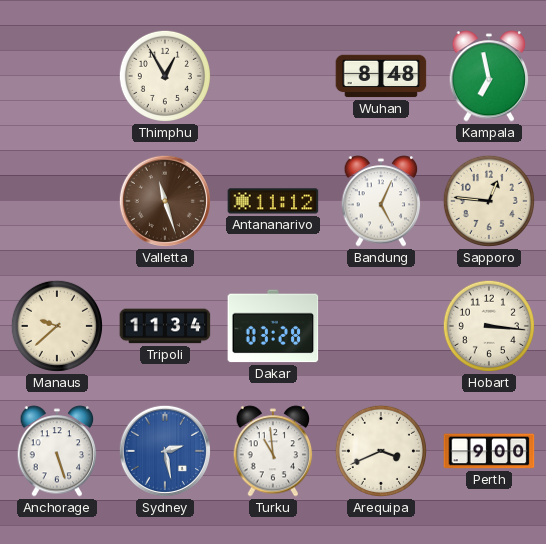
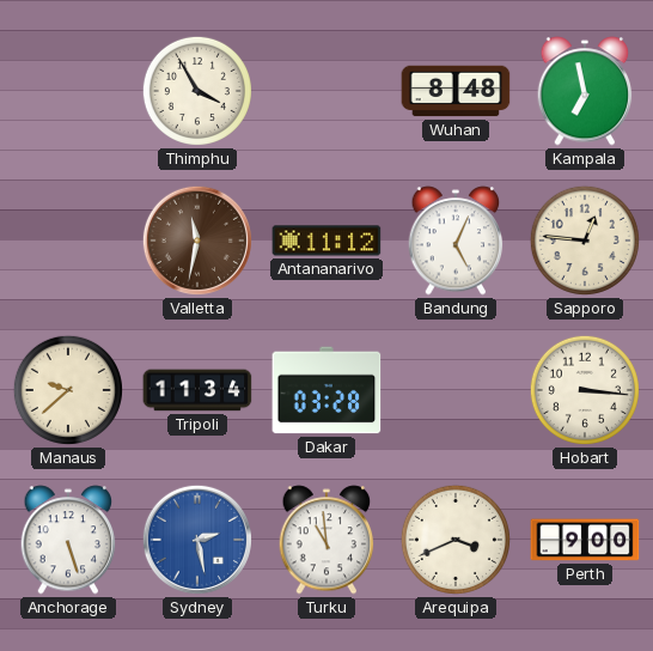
Thimphu: 12:55 -> 3:55
Valletta: 11:27 -> 11:32
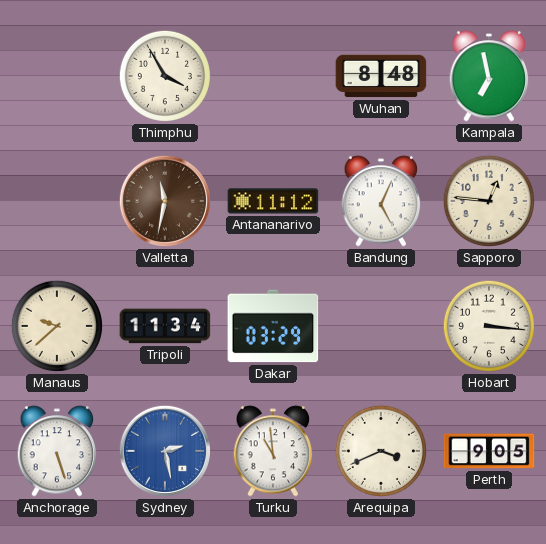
Dakar: 03:28 -> 03:29
Perth: 9:00 -> 9:05
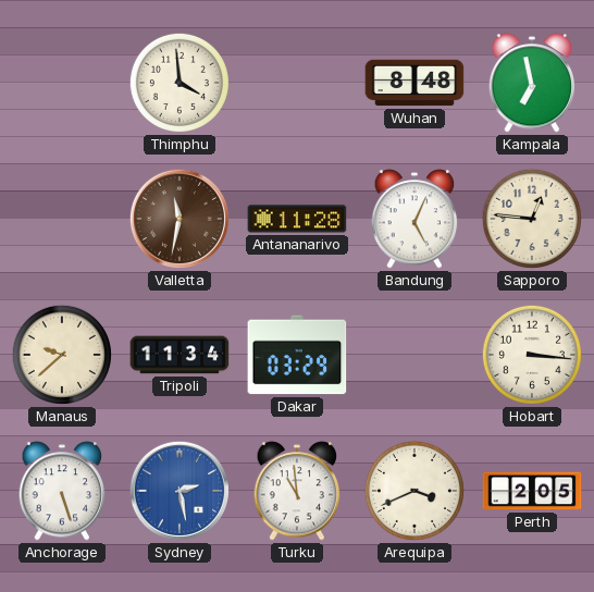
Thimphu: 3:55 -> 3:59
Antananarivo: 11:12 -> 11:28
Perth: 9:05 -> 2:05
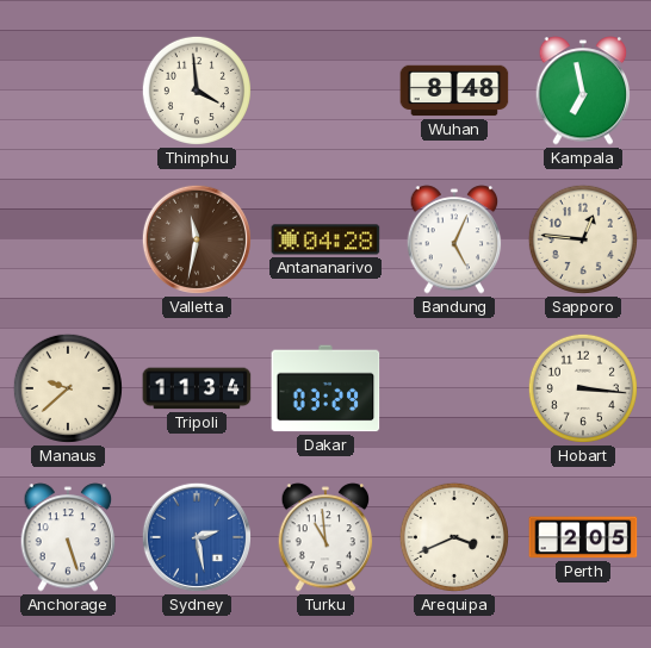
Antananarivo: 11:28 -> 04:28
